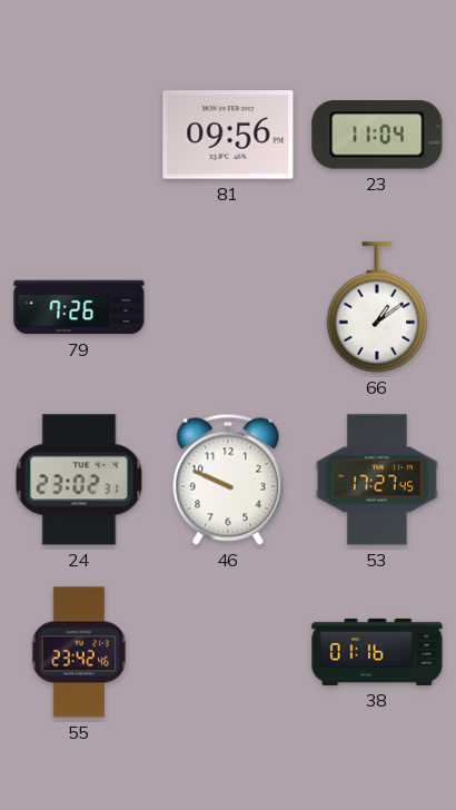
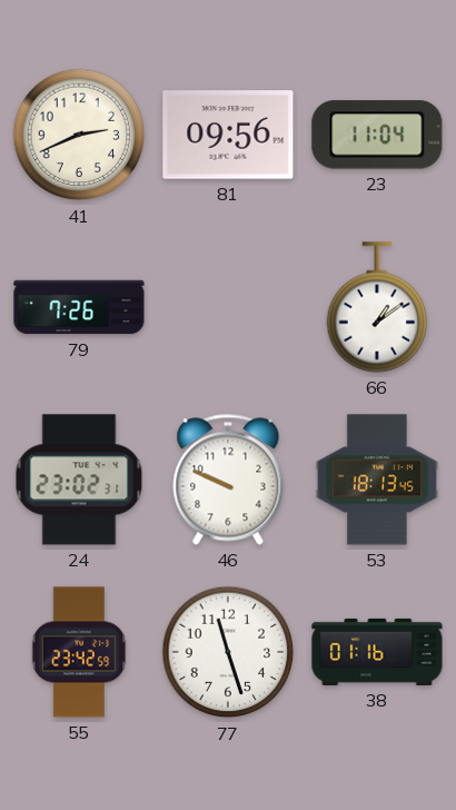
41: none -> 2:41
53: 17:27 -> 18:13
55: 23:42:46 -> 23:42:59
77: none -> 11:27
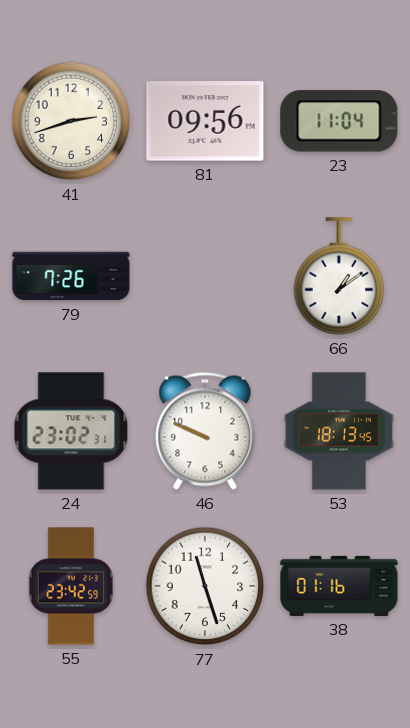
41: 2:41 -> 2:42
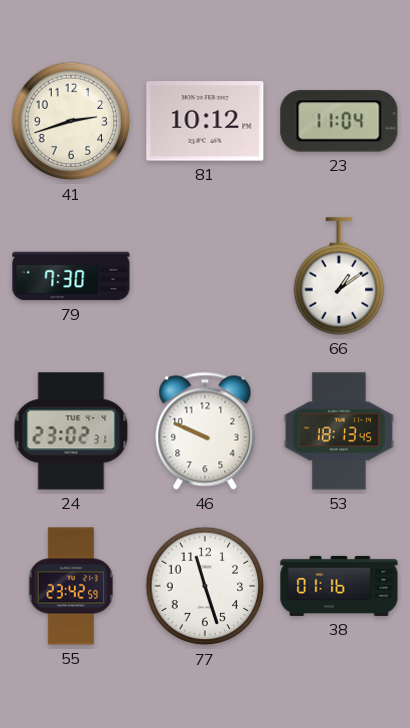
81: 09:56 -> 10:12
79: 7:26 -> 7:30
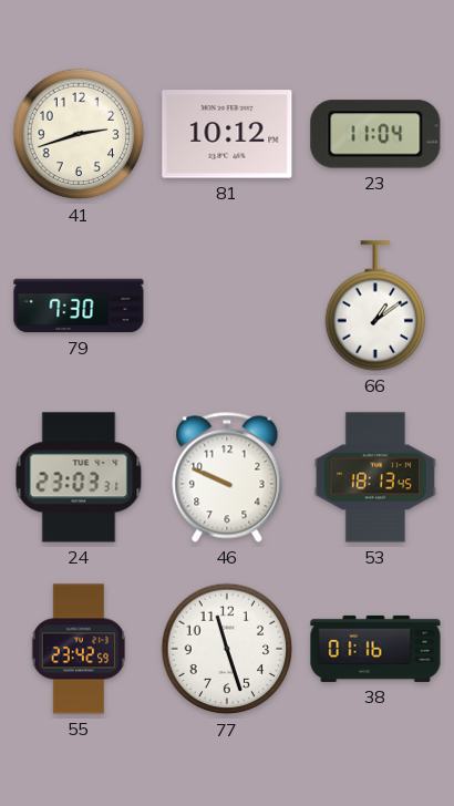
24: 23:02 -> 23:03
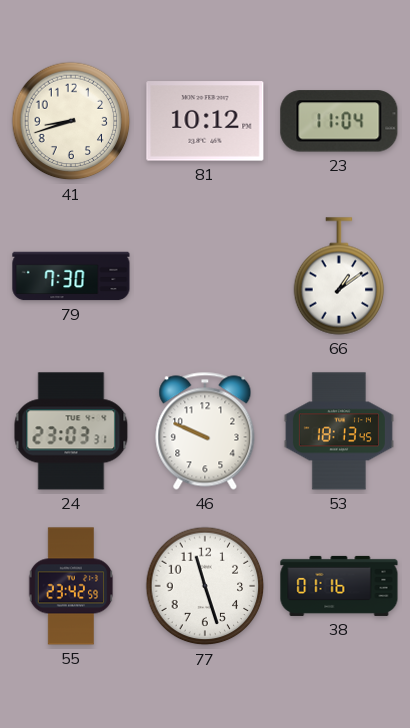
41: 2:42 -> 8:42
